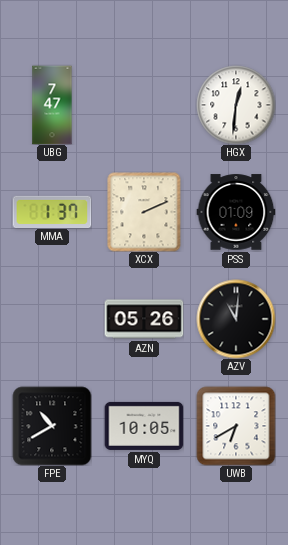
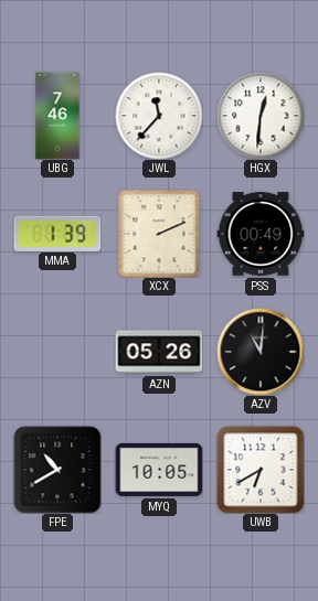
UBG: 7:47 -> 7:46
JWL: none -> 11:37
MMA: 1:37 -> 1:39
PSS: 01:09 -> 00:49
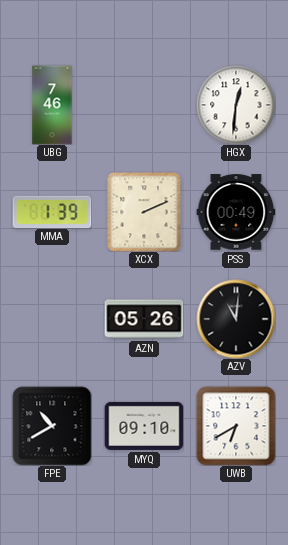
JWL: 11:37 -> none
MYQ: 10:05 -> 09:10
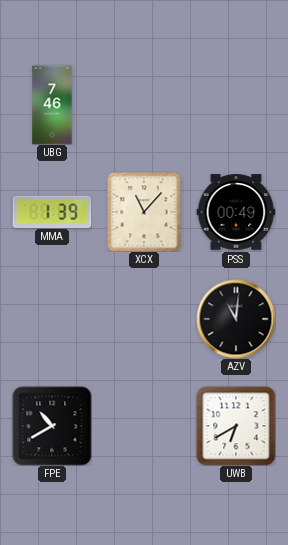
HGX: 12:31 -> none
XCX: 2:11 -> 11:07
AZN: 05:26 -> none
MYQ: 09:10 -> none
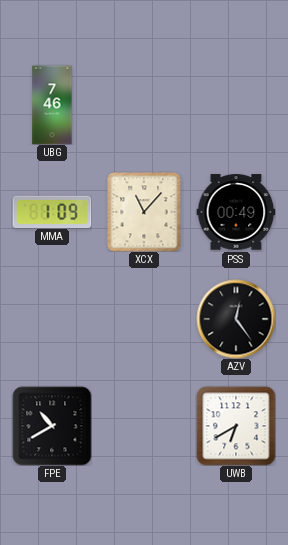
MMA: 1:39 -> 1:09
AZV: 11:01 -> 12:24
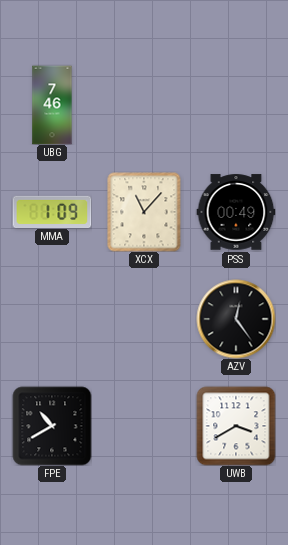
UWB: 6:40 -> 3:40
